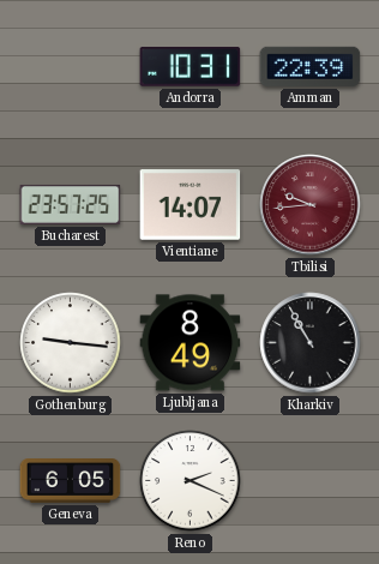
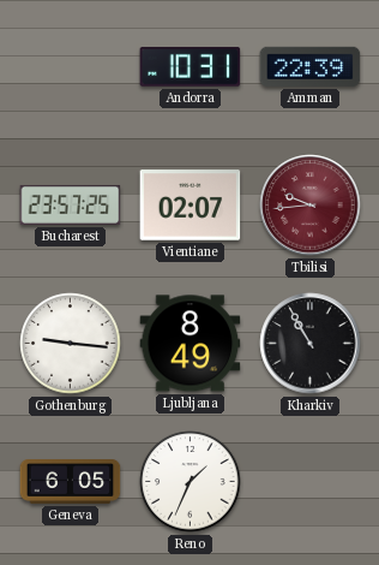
Vientiane: 14:07 -> 02:07
Reno: 2:19 -> 1:34
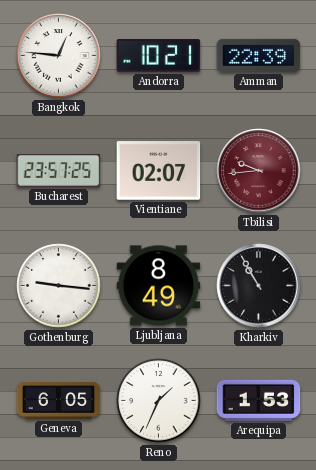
Bangkok: none -> 12:46
Andorra: 10:31 -> 10:21
Arequipa: none -> 1:53
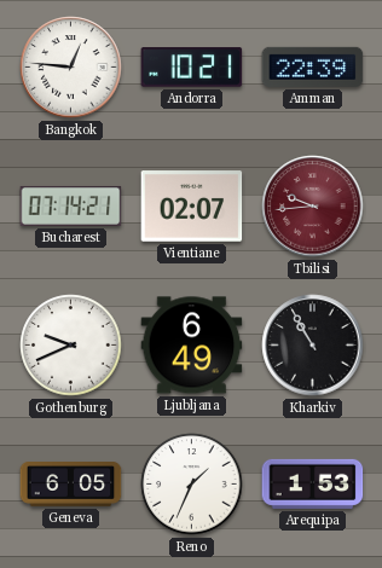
Bucharest: 23:57 -> 07:14
Gothenburg: 9:16 -> 9:41
Ljubljana: 8:49 -> 6:49
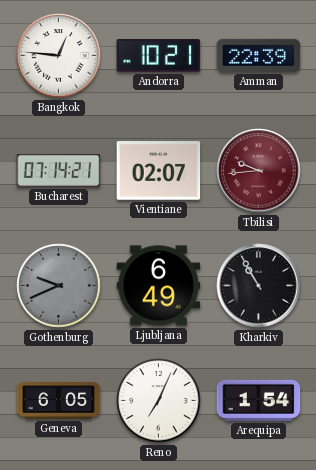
Gothenburg dial: white -> grey
Reno: 1:34 -> 7:04
Arequipa: 1:53 -> 1:54
